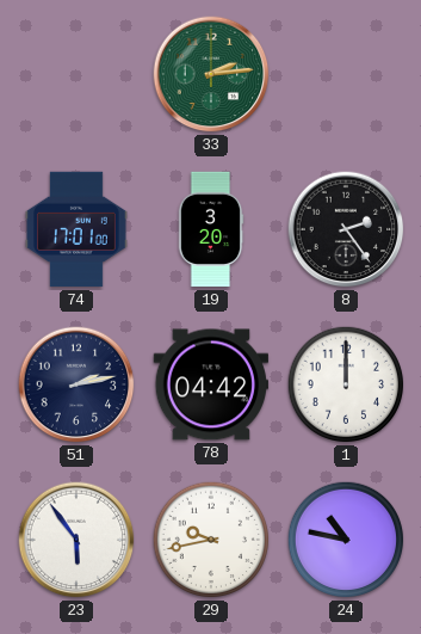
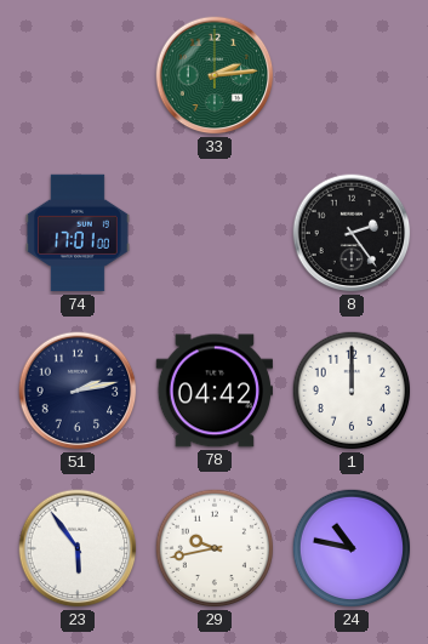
19: 3:20 -> none
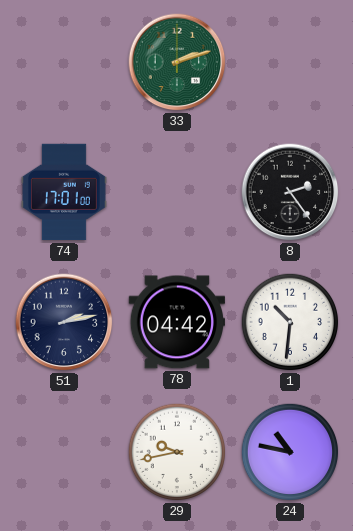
33: 2:14 -> 2:12
1: 12:00 -> 10:31
23: 5:54 -> none
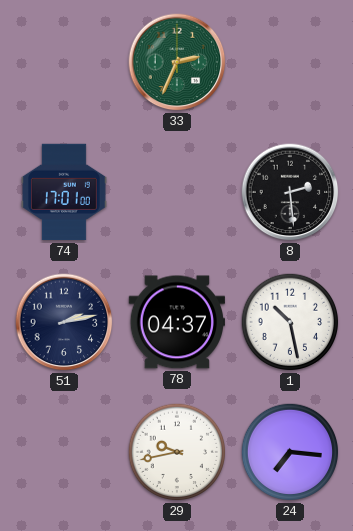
33: 2:12 -> 2:34
8: 2:24 -> 2:29
78: 04:42 -> 04:37
1: 10:31 -> 10:28
24: 10:47 -> 7:16
